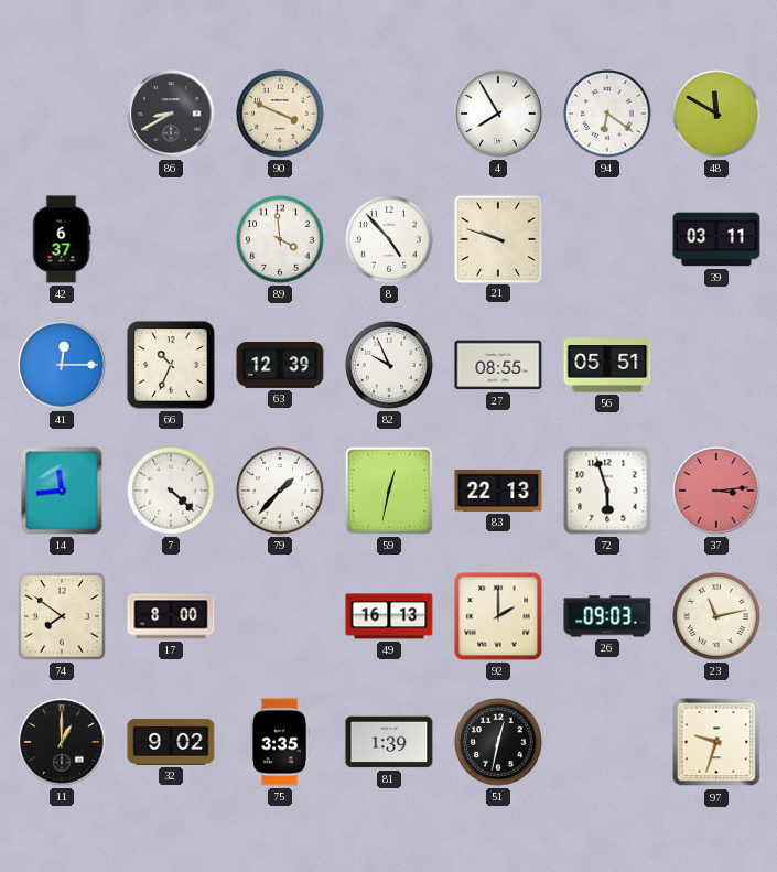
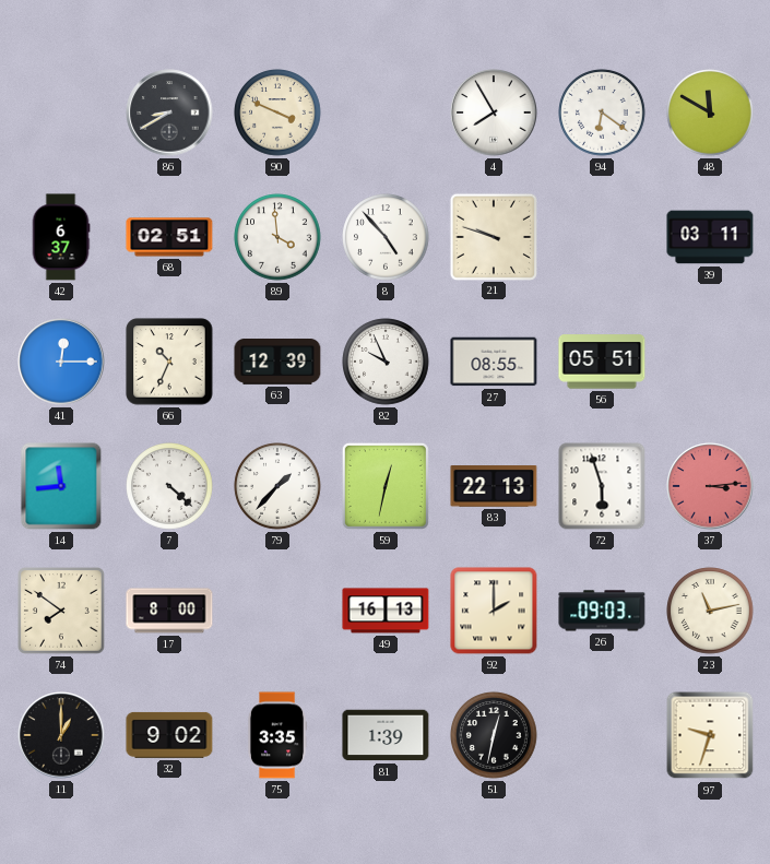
68: none -> 02:51
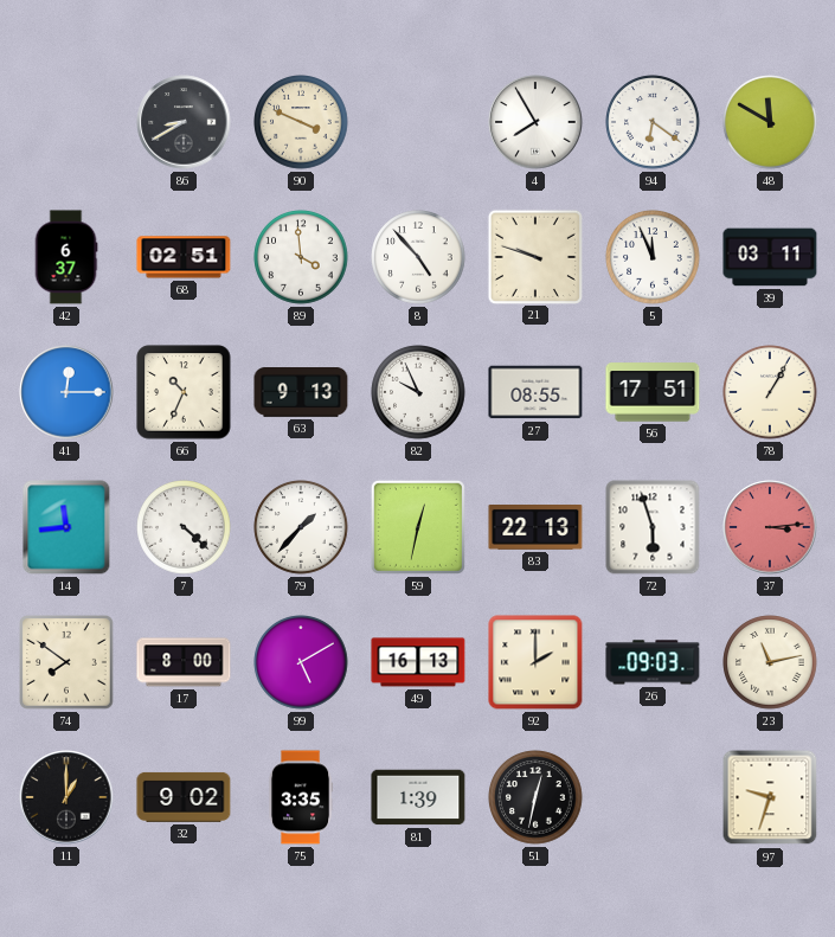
5: none -> 11:56
63: 12:39 -> 9:13
56: 05:51 -> 17:51
78: none -> 1:05
99: none -> 5:10
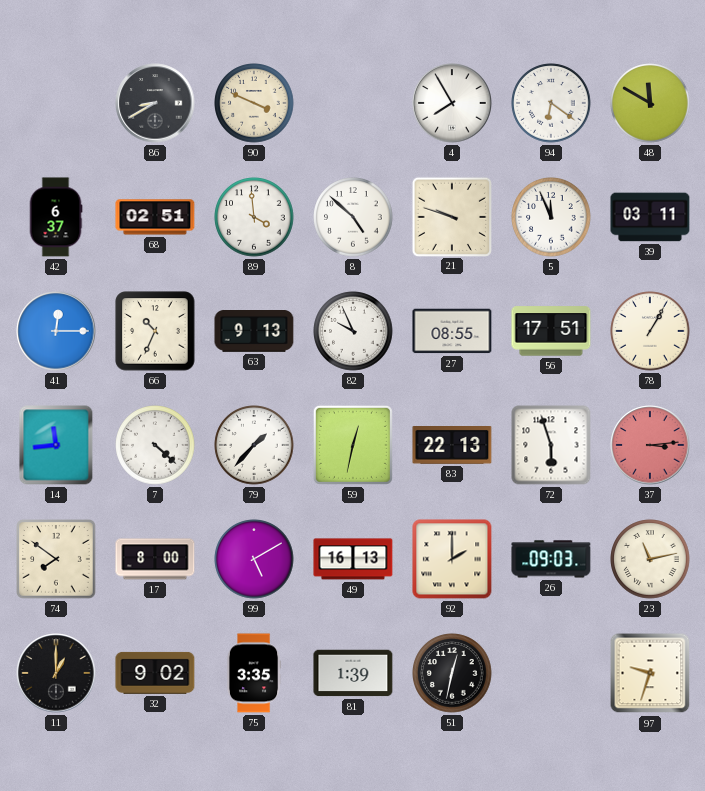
8: 4:53 -> 4:52
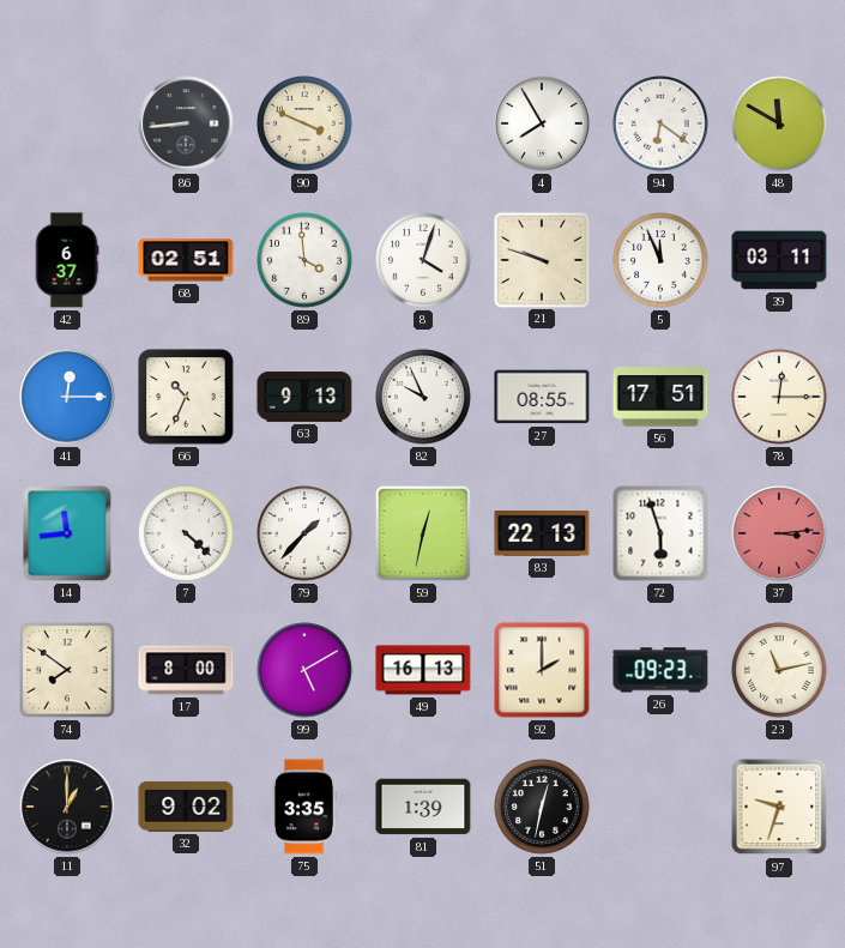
86: 8:40 -> 8:44
8: 4:52 -> 4:03
78: 1:05 -> 12:15
26: 09:03 -> 09:23
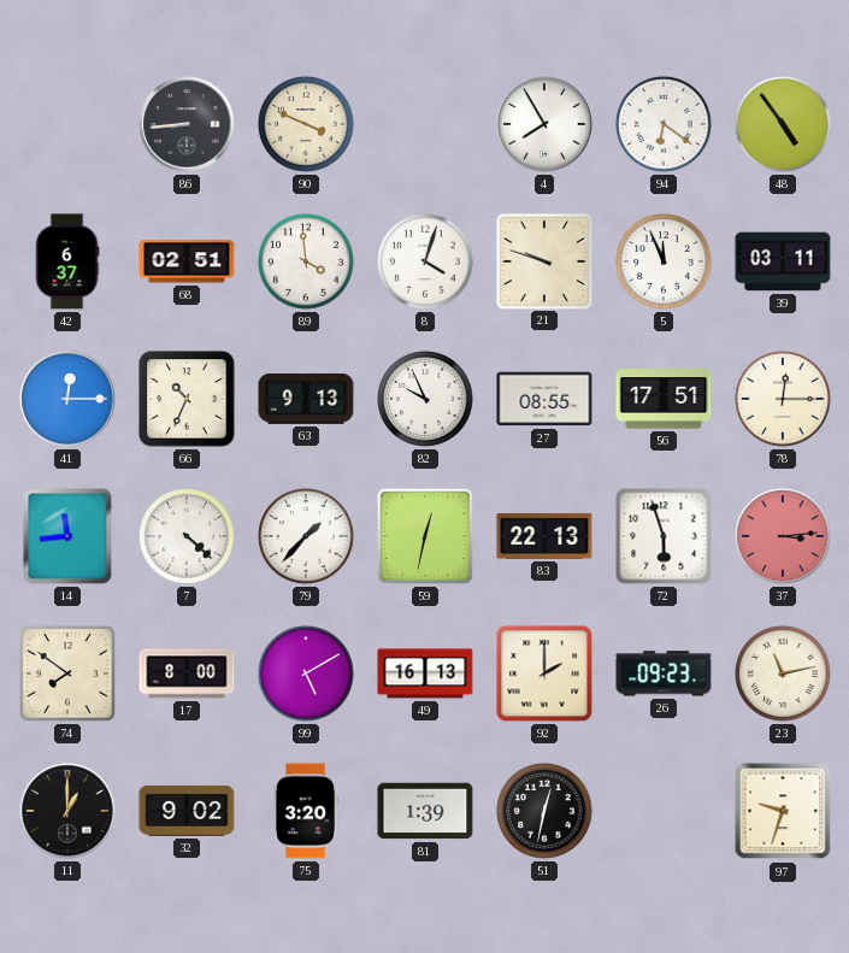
48: 11:50 -> 4:54
75: 3:35 -> 3:20
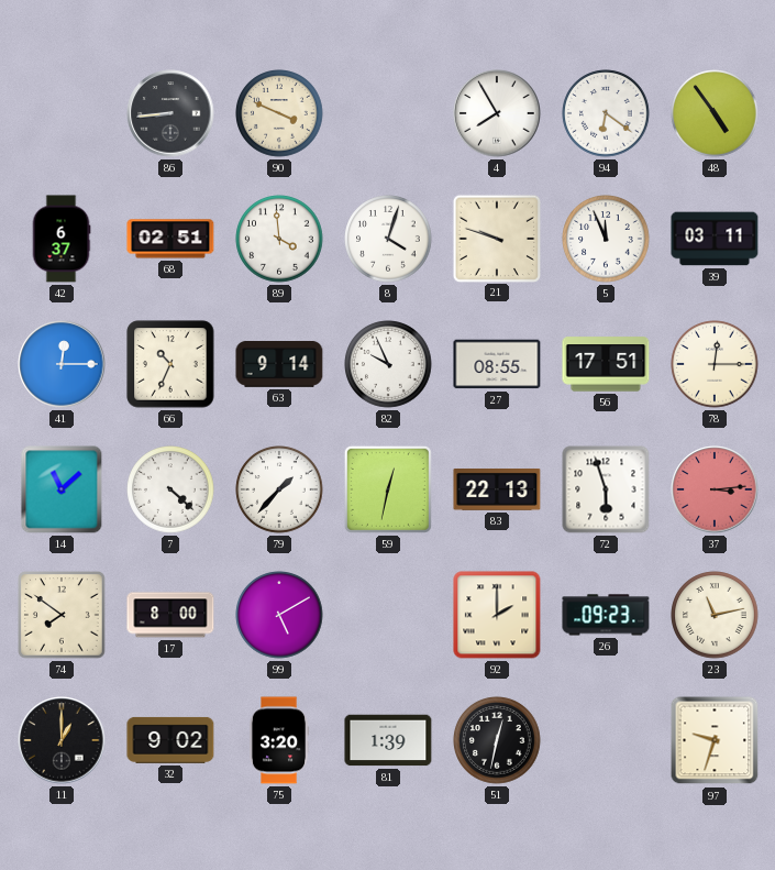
63: 9:13 -> 9:14
14: 11:44 -> 11:08
49: 16:13 -> none
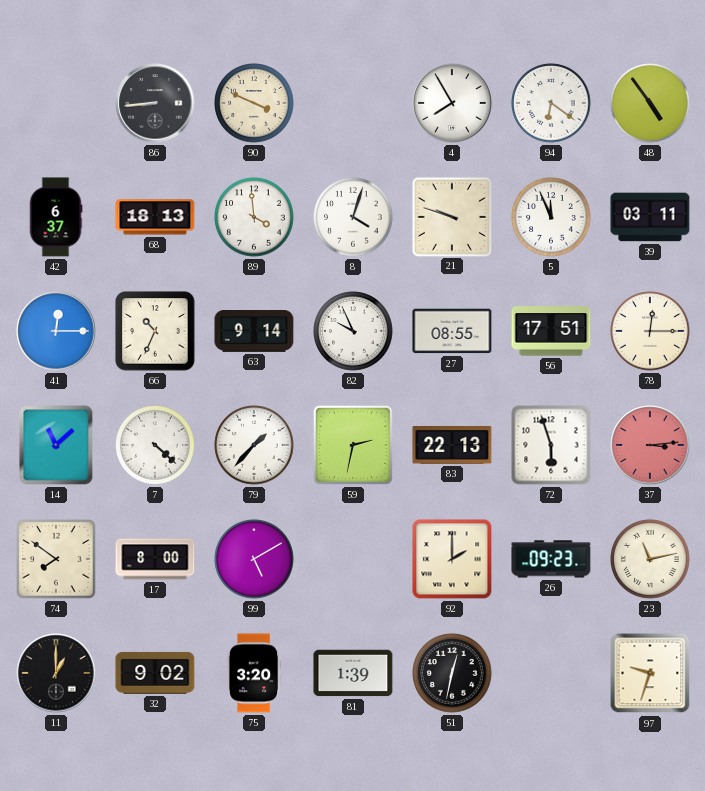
68: 02:51 -> 18:13
59: 12:32 -> 2:32
